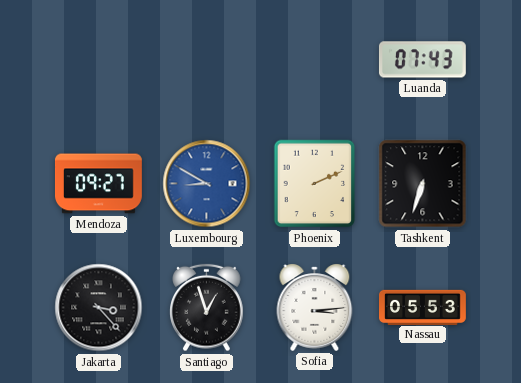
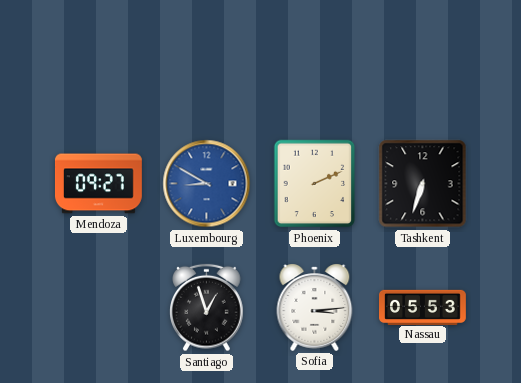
Luanda: 07:43 -> none
Jakarta: 3:23 -> none
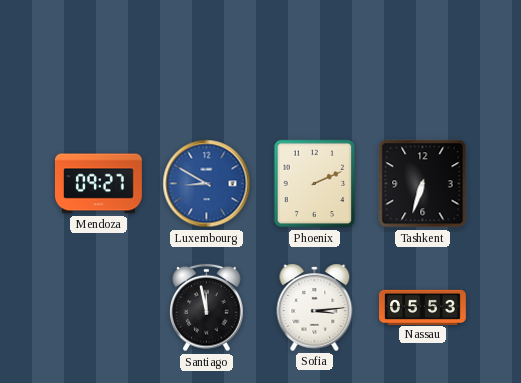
Santiago: 12:57 -> 11:58
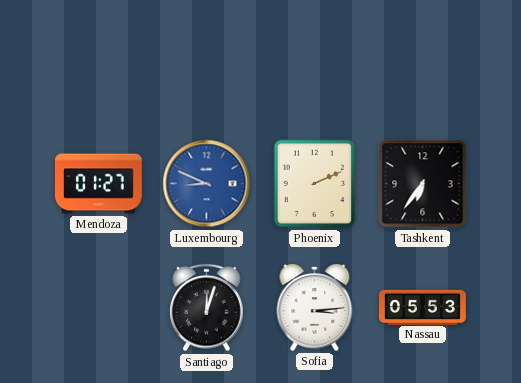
Mendoza: 09:27 -> 01:27
Luxembourg: 8:50 -> 8:49
Tashkent: 6:33 -> 6:36
Santiago: 11:58 -> 12:03
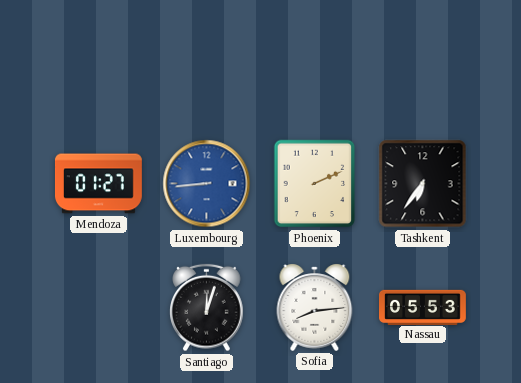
Luxembourg: 8:49 -> 8:44
Sofia: 3:14 -> 8:14
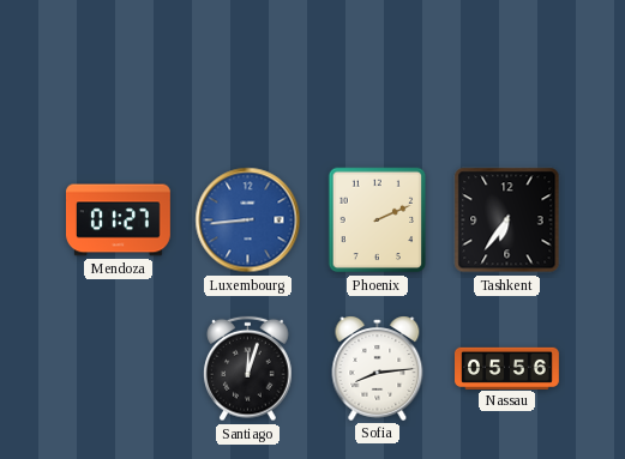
Nassau: 05:53 -> 05:56
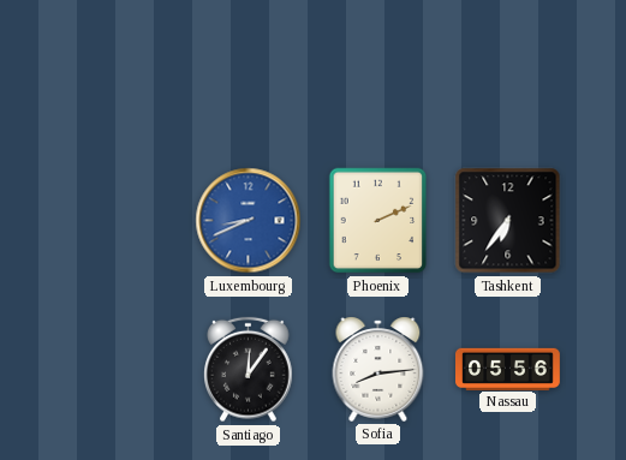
Mendoza: 01:27 -> none
Luxembourg: 8:44 -> 8:41
Santiago: 12:03 -> 12:06
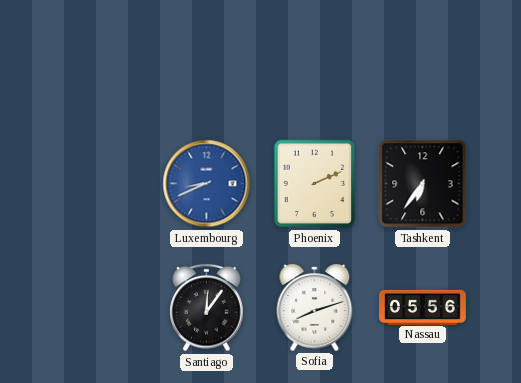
Sofia: 8:14 -> 8:12
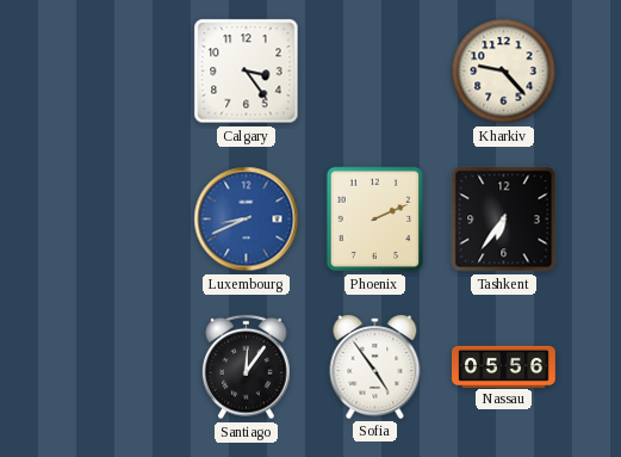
Calgary: none -> 3:24
Kharkiv: none -> 9:23
Sofia: 8:12 -> 4:54
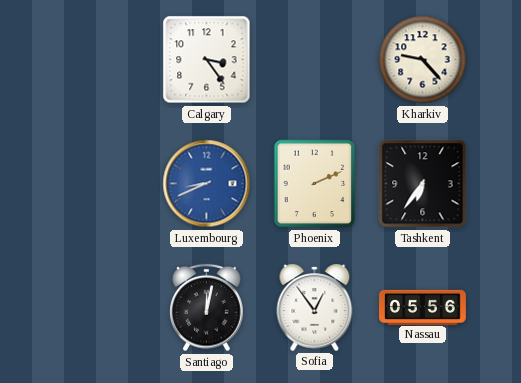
Santiago: 12:06 -> 12:02
Sofia: 4:54 -> 12:54
